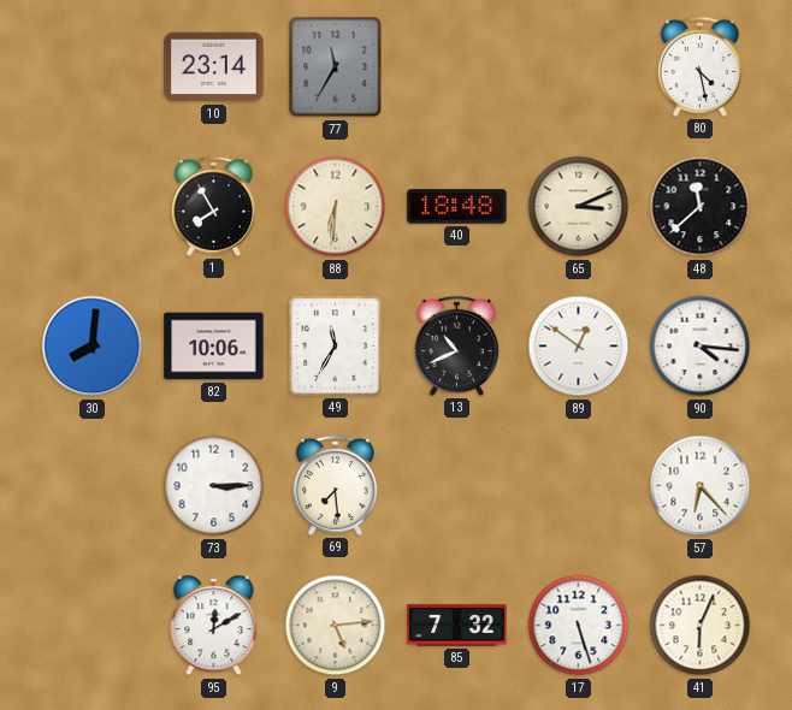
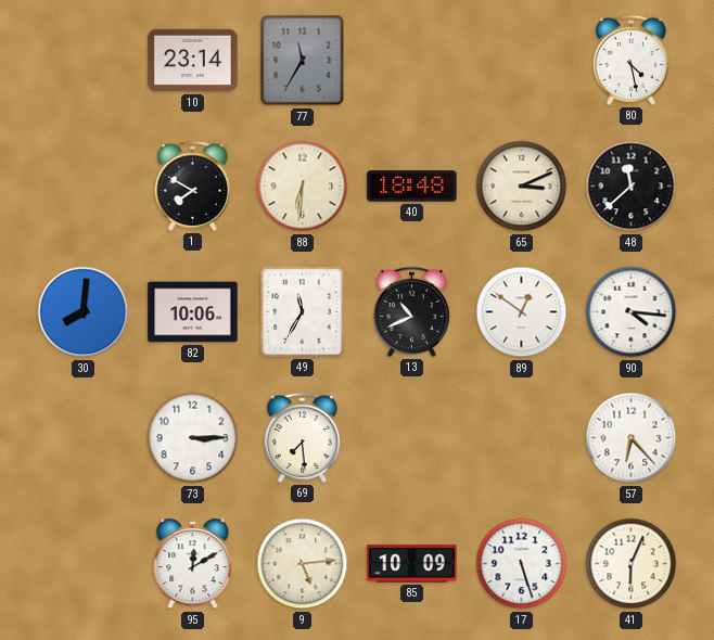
1: 7:55 -> 7:50
85: 7:32 -> 10:09
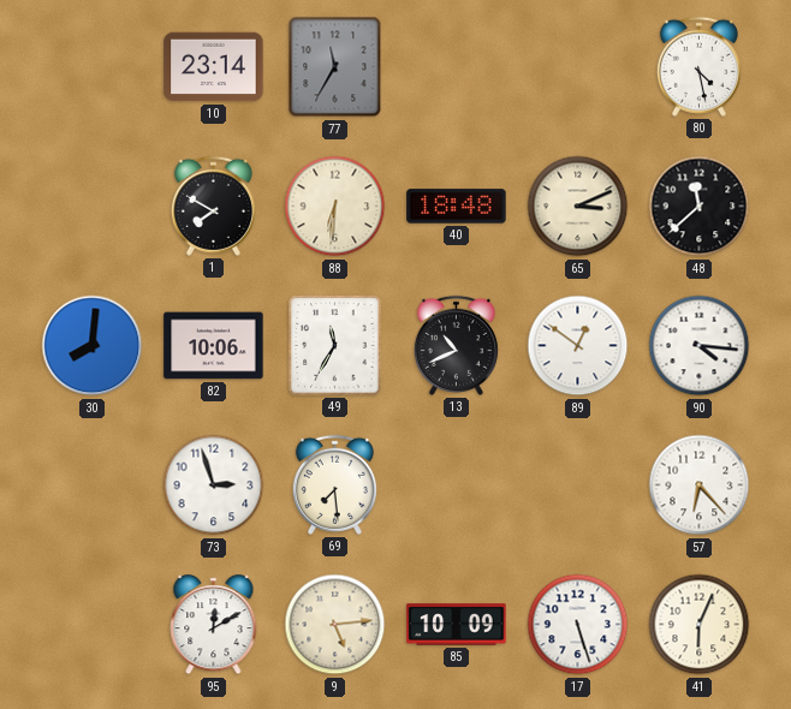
73: 3:15 -> 2:57
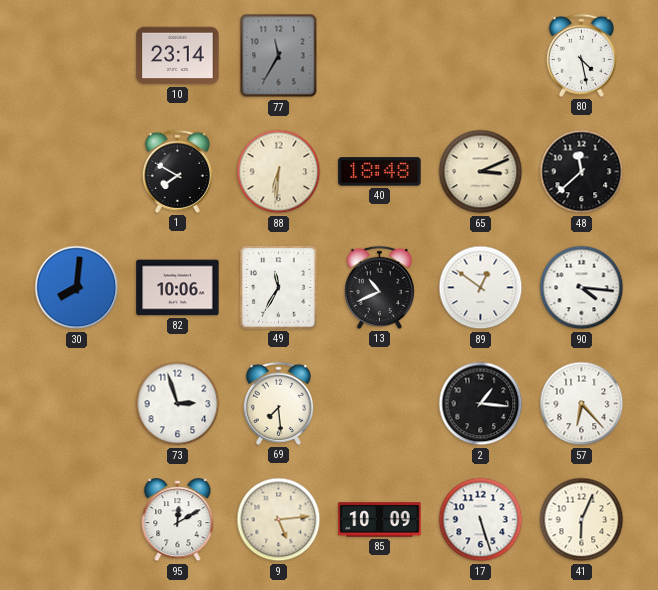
2: none -> 1:16
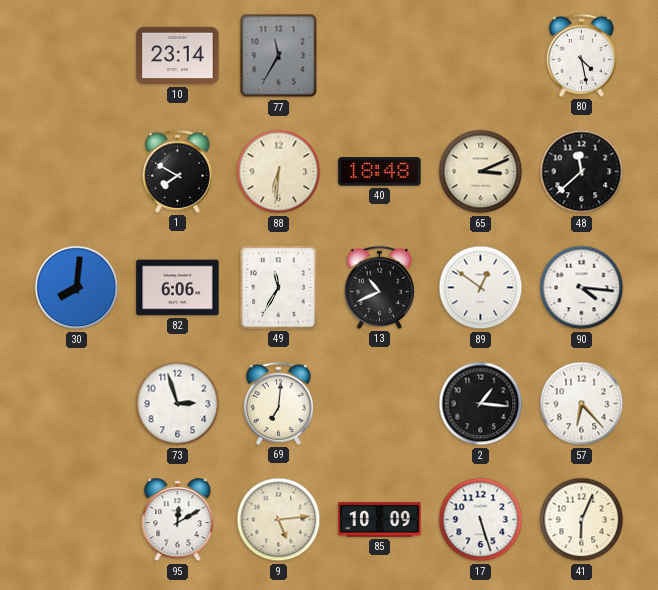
82: 10:06 -> 6:06
69: 7:29 -> 7:01
